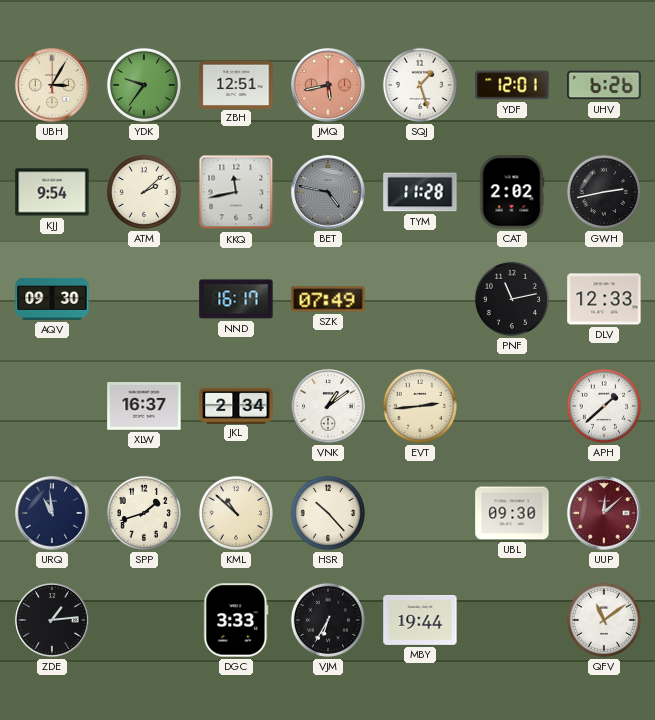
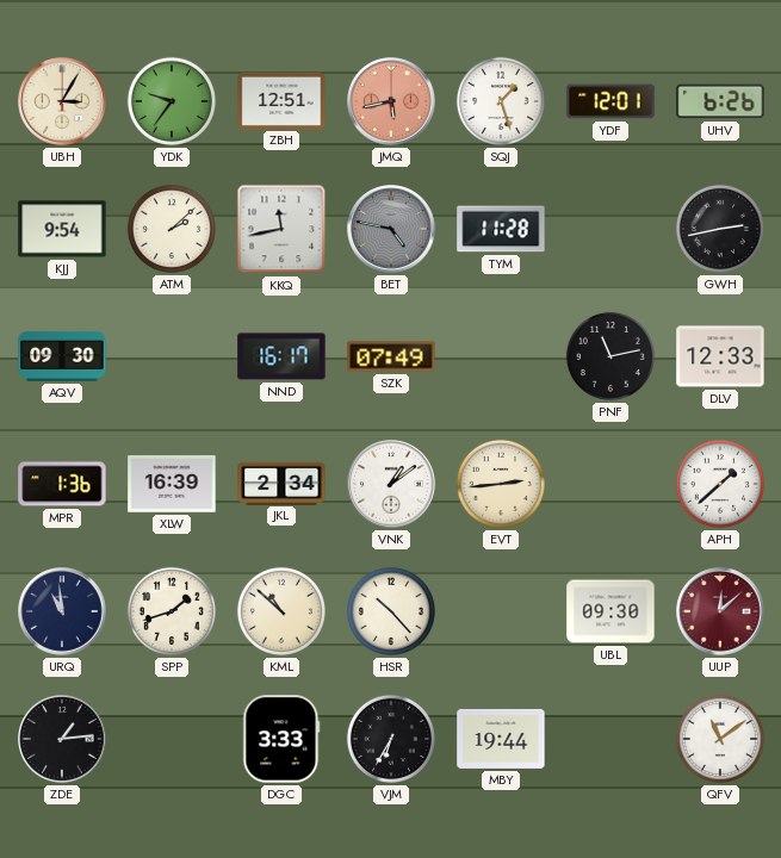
CAT: 2:02 -> none
MPR: none -> 1:36
XLW: 16:37 -> 16:39
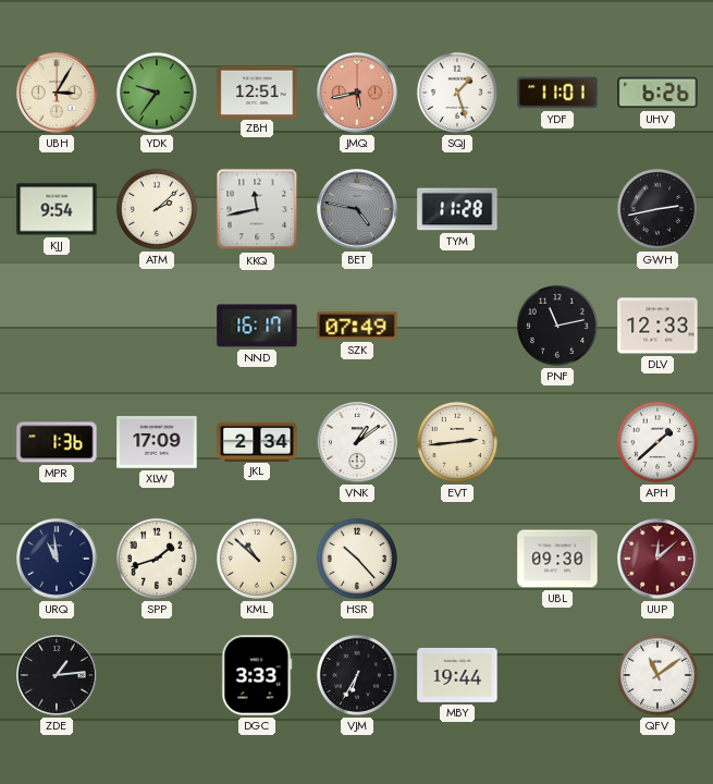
YDF: 12:01 -> 11:01
AQV: 09:30 -> none
XLW: 16:39 -> 17:09
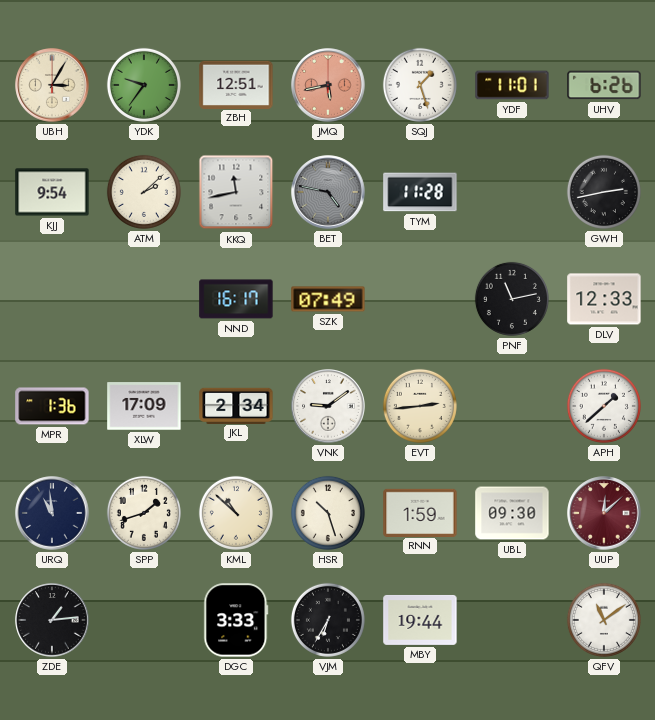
VNK: 1:09 -> 9:09
HSR: 10:23 -> 10:27
RNN: none -> 1:59
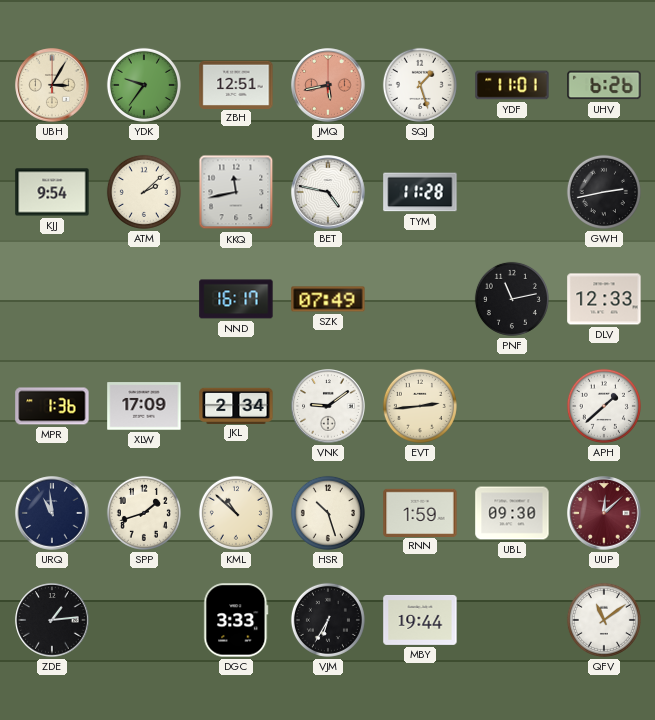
BET dial: grey -> white
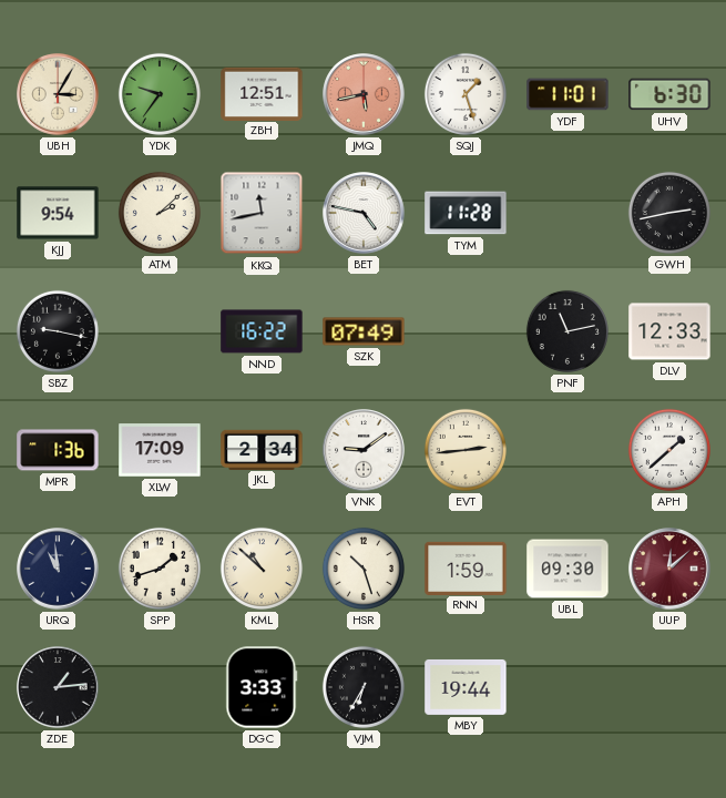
UHV: 6:26 -> 6:30
SBZ: none -> 9:17
NND: 16:17 -> 16:22
QFV: 11:09 -> none
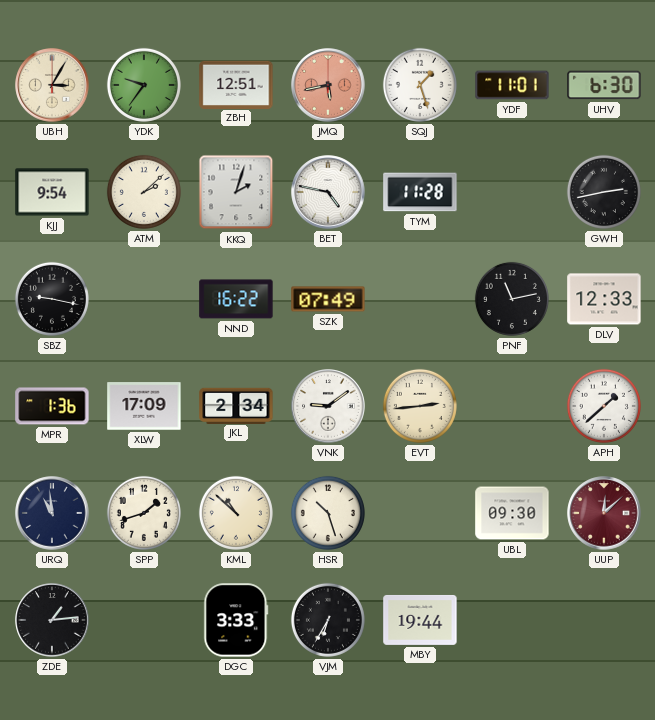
KKQ: 11:43 -> 2:03
RNN: 1:59 -> none
